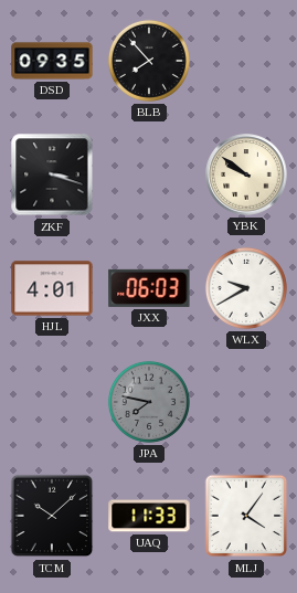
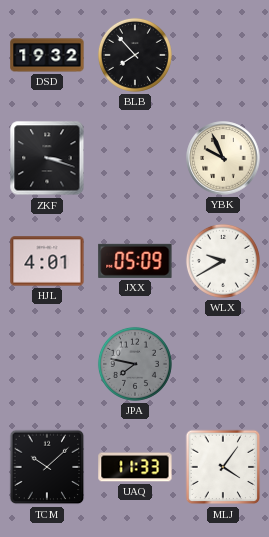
DSD: 09:35 -> 19:32
YBK: 9:51 -> 9:56
JXX: 06:03 -> 05:09
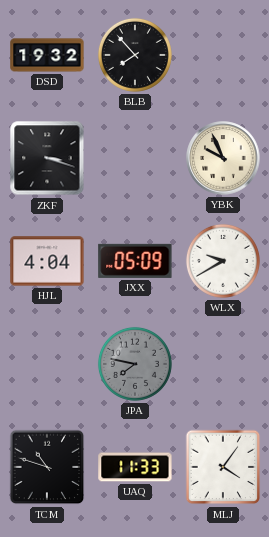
HJL: 4:01 -> 4:04
TCM: 10:08 -> 10:48
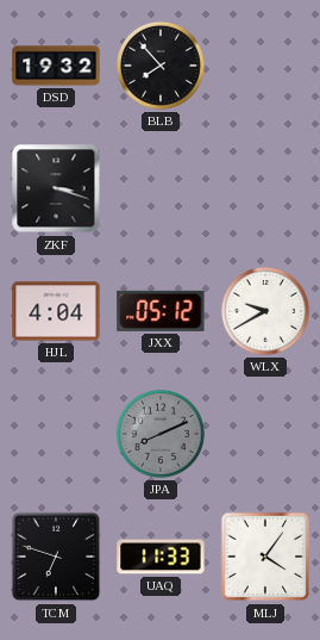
YBK: 9:56 -> none
JXX: 05:09 -> 05:12
JPA: 7:47 -> 8:11
TCM: 10:48 -> 6:48
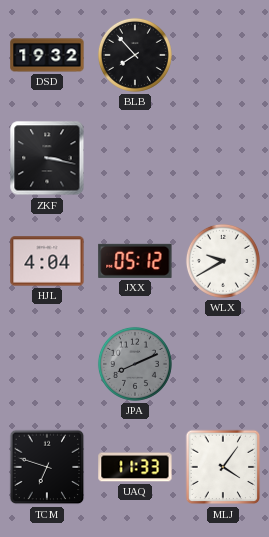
ZKF: 3:18 -> 3:17
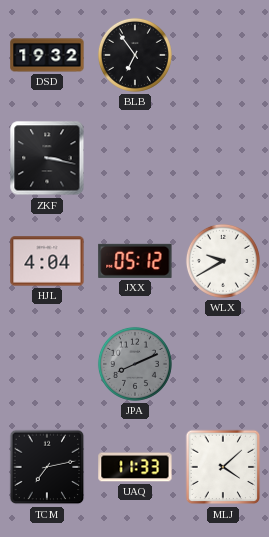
BLB: 7:53 -> 6:54
TCM: 6:48 -> 7:13
MLJ: 4:06 -> 4:08
